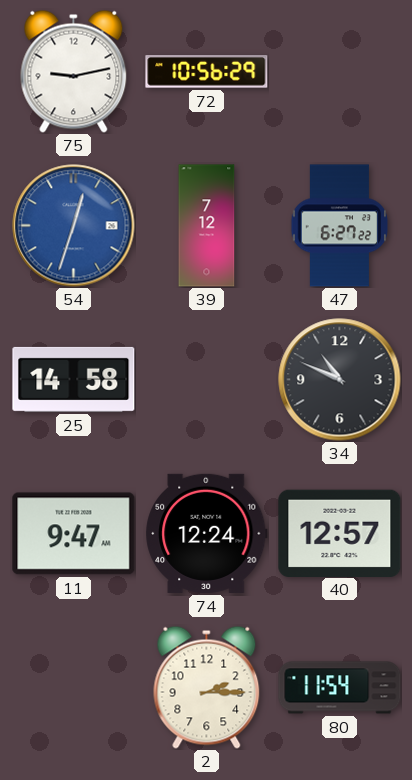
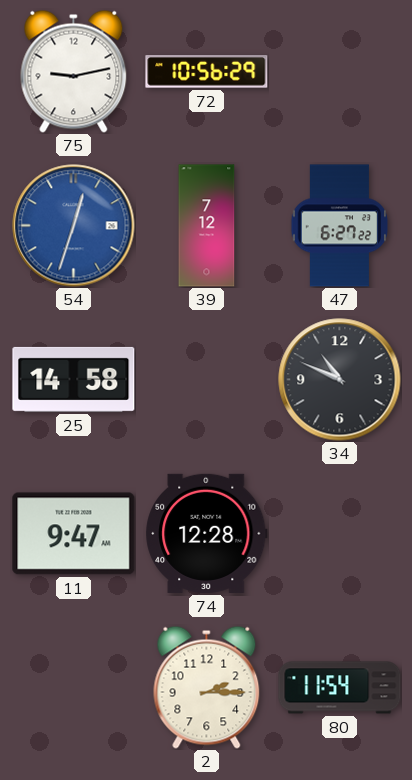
74: 12:24 -> 12:28
40: 12:57 -> none
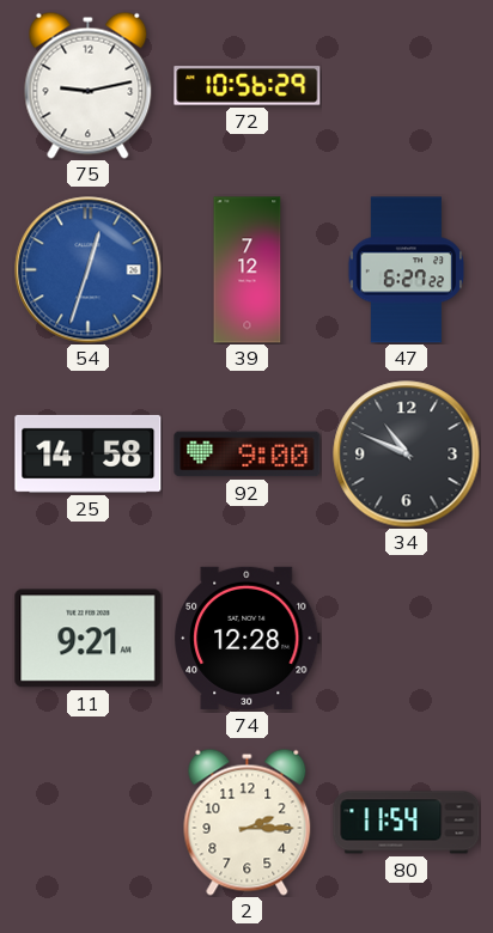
92: none -> 9:00
11: 9:47 -> 9:21
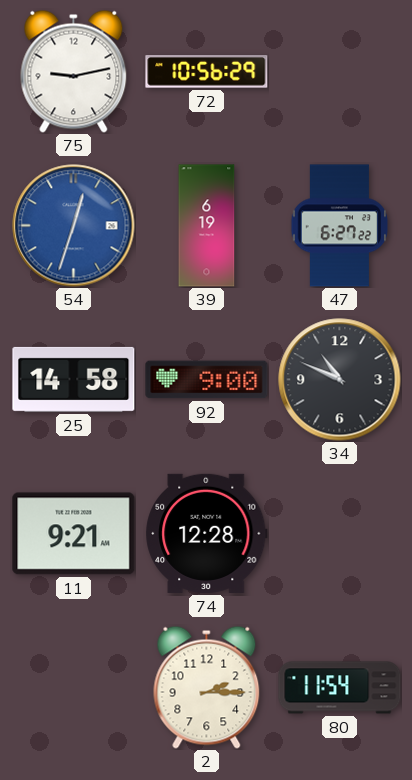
39: 7:12 -> 6:19
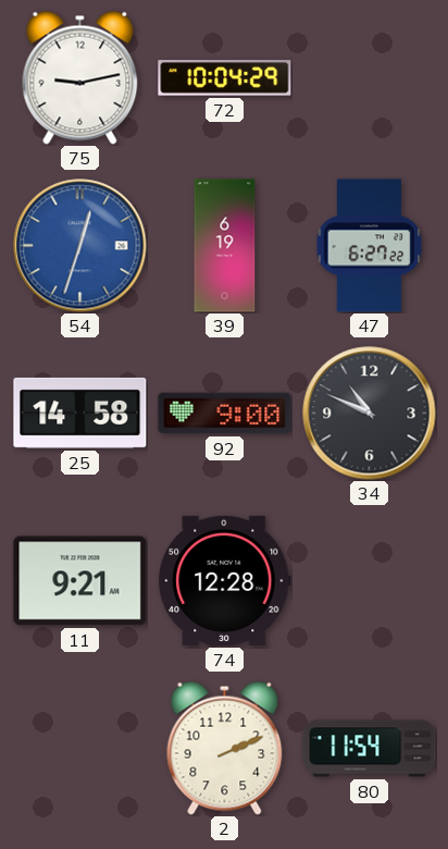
72: 10:56 -> 10:04
2: 2:15 -> 2:11
